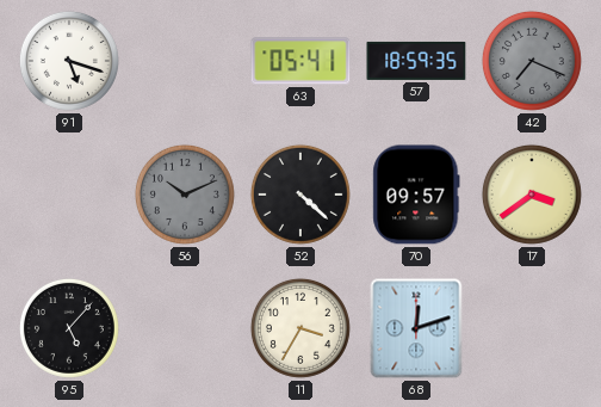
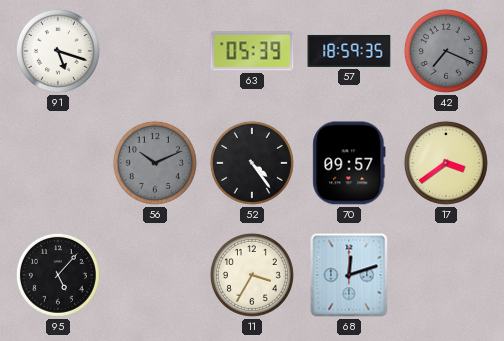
63: 05:41 -> 05:39
52: 4:22 -> 4:24
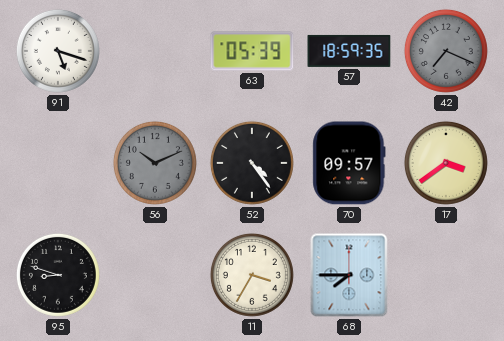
95: 5:07 -> 8:48
68: 12:12 -> 7:45
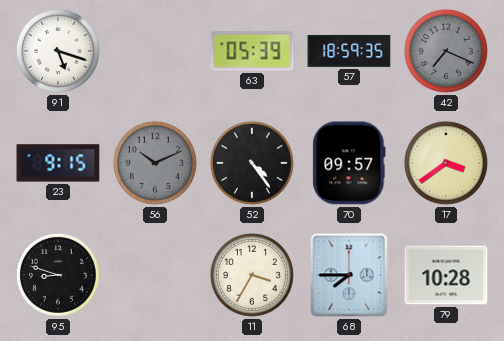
23: none -> 9:15
79: none -> 10:28
